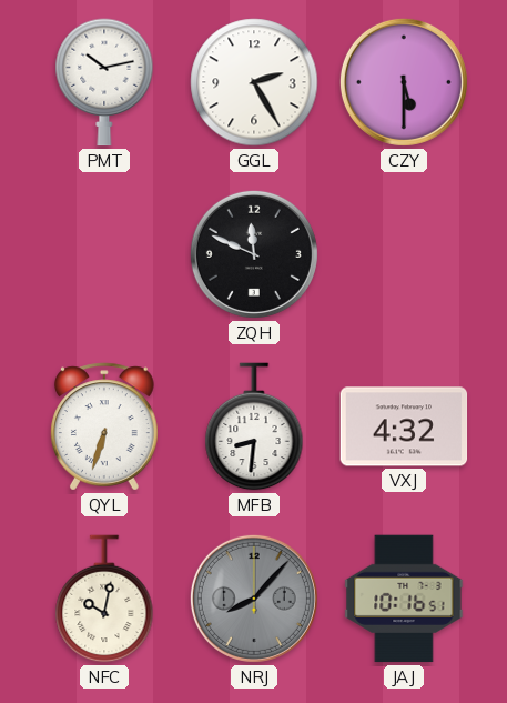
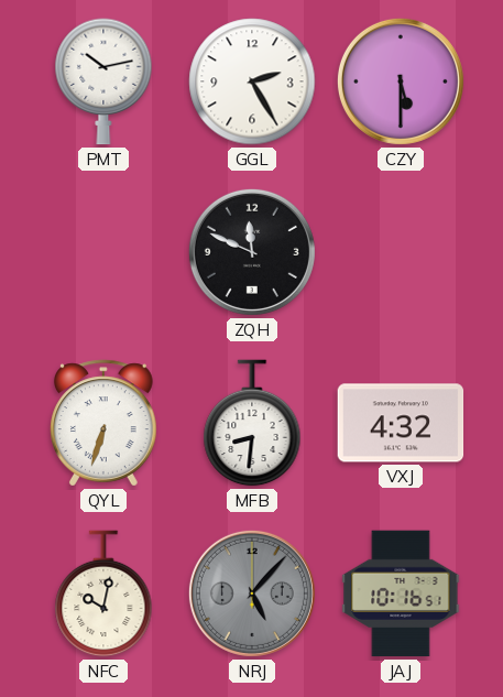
NRJ: 8:07 -> 5:07
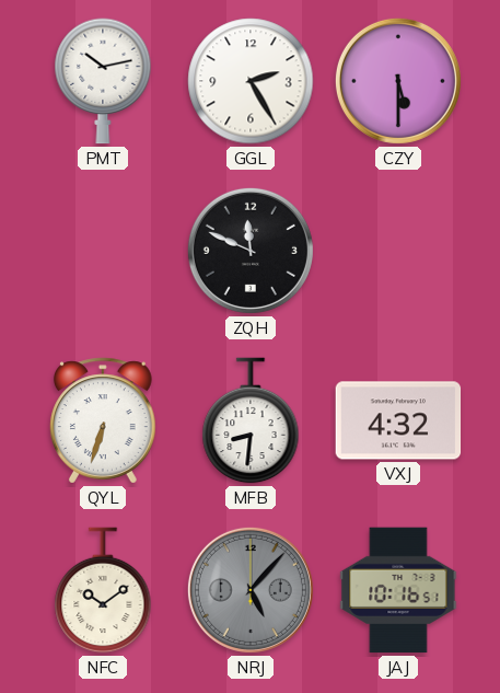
NFC: 10:02 -> 10:09
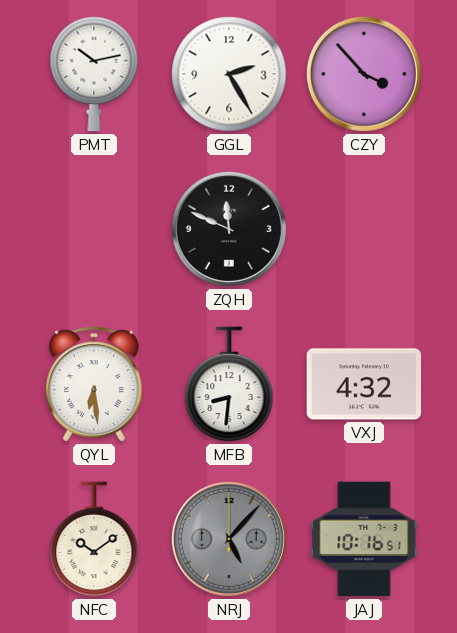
CZY: 5:30 -> 3:53
QYL: 6:33 -> 6:29
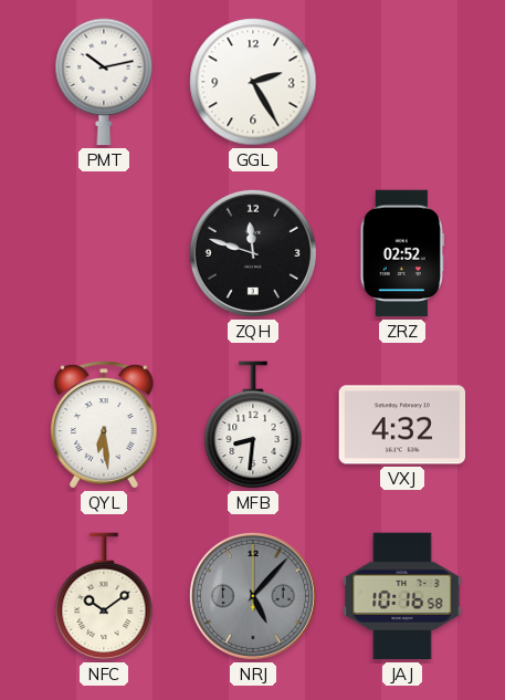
CZY: 3:53 -> none
ZQH: 11:49 -> 11:48
ZRZ: none -> 02:52
JAJ: 10:16:51 -> 10:16:58
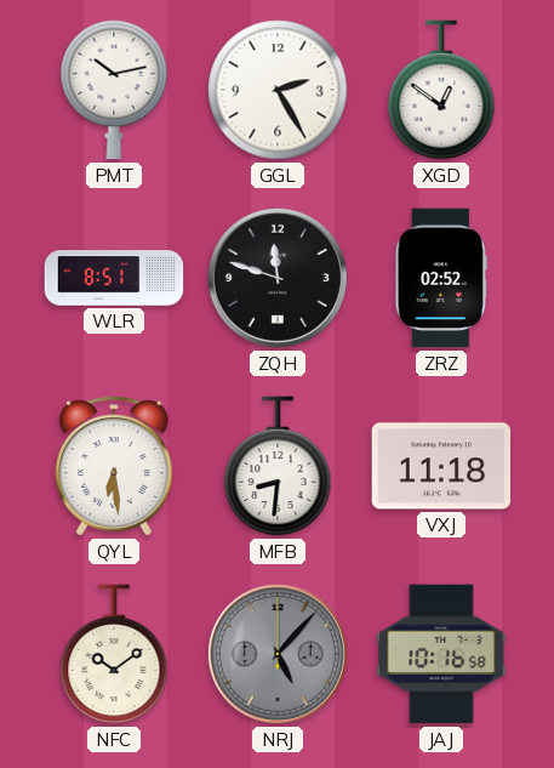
XGD: none -> 12:51
WLR: none -> 8:51
VXJ: 4:32 -> 11:18
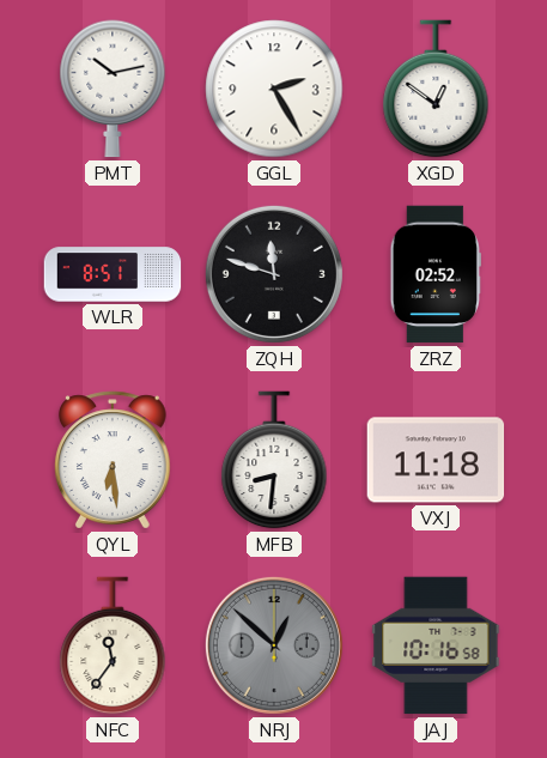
NFC: 10:09 -> 11:36
NRJ: 5:07 -> 12:52
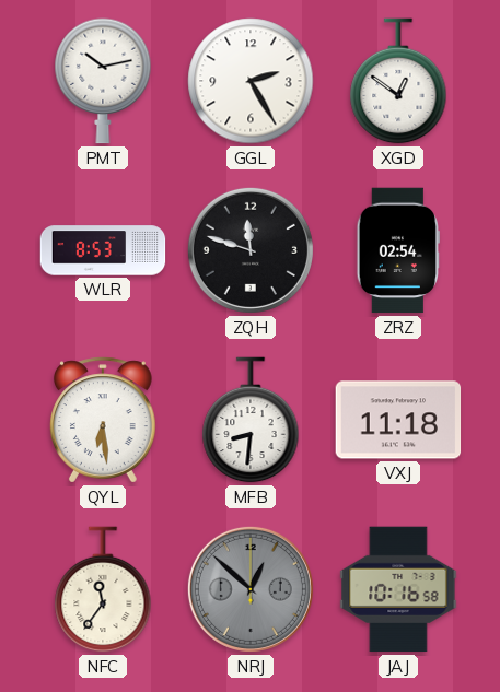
WLR: 8:51 -> 8:53
ZRZ: 02:52 -> 02:54
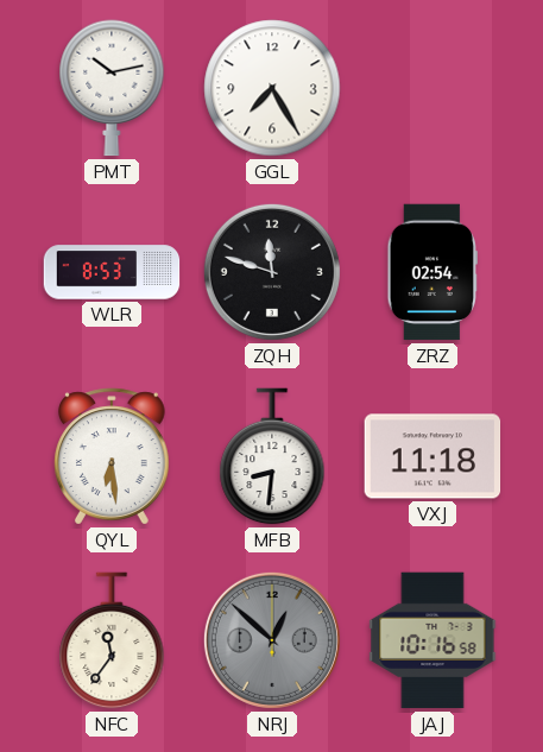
GGL: 2:25 -> 7:25
XGD: 12:51 -> none
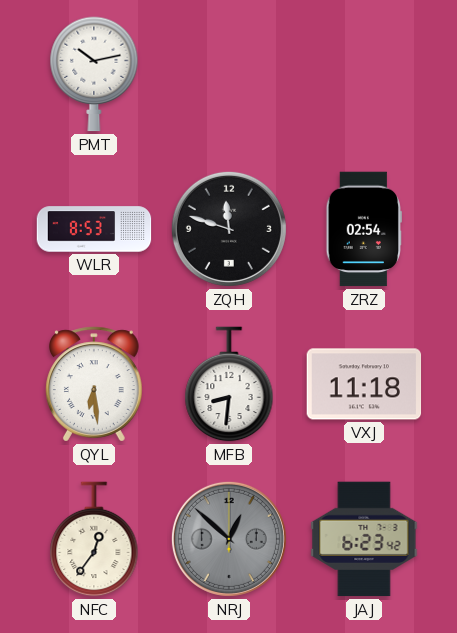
GGL: 7:25 -> none
NFC: 11:36 -> 12:36
JAJ: 10:16 -> 6:23
